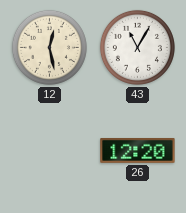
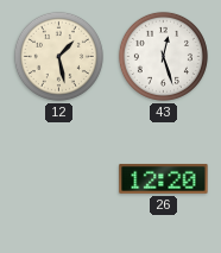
12: 12:28 -> 1:28
43: 11:05 -> 12:27
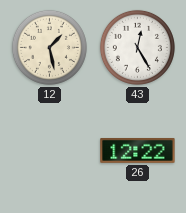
43: 12:27 -> 12:25
26: 12:20 -> 12:22
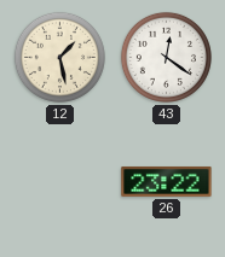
43: 12:25 -> 12:21
26: 12:22 -> 23:22
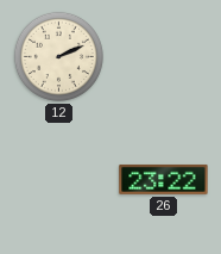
12: 1:28 -> 2:11
43: 12:21 -> none
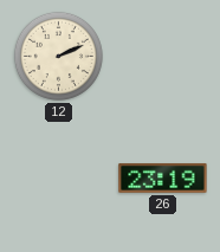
26: 23:22 -> 23:19
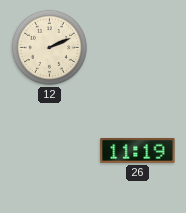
26: 23:19 -> 11:19
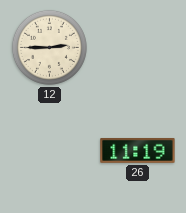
12: 2:11 -> 2:45
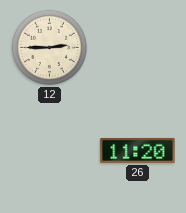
26: 11:19 -> 11:20
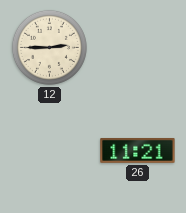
26: 11:20 -> 11:21
